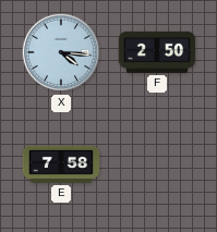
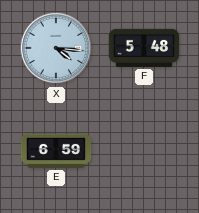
F: 2:50 -> 5:48
E: 7:58 -> 6:59
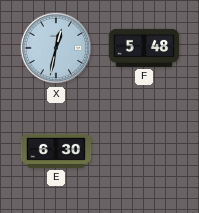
X: 4:16 -> 12:32
E: 6:59 -> 6:30
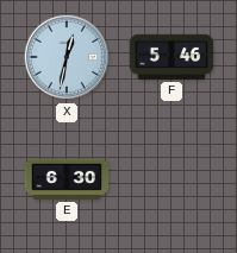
F: 5:48 -> 5:46
